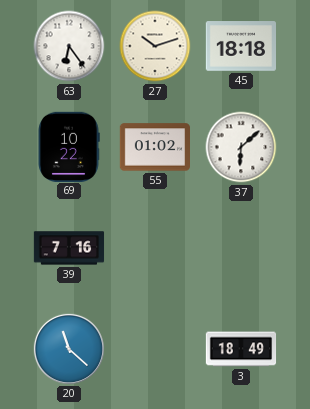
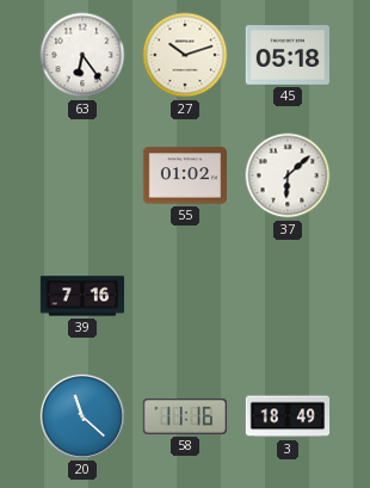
45: 18:18 -> 05:18
69: 10:22 -> none
58: none -> 11:16
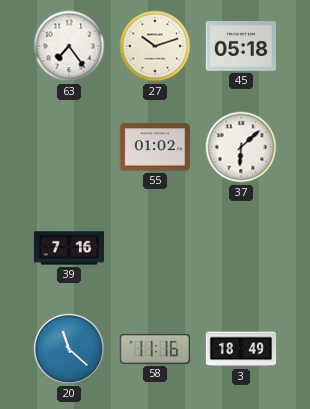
63: 6:24 -> 7:24
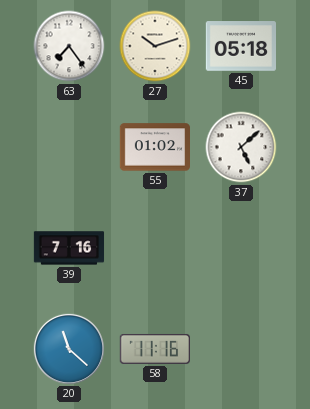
37: 6:08 -> 5:08
3: 18:49 -> none
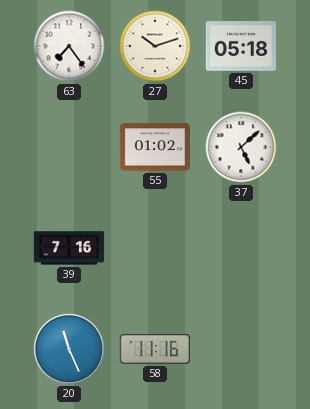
20: 11:22 -> 11:26
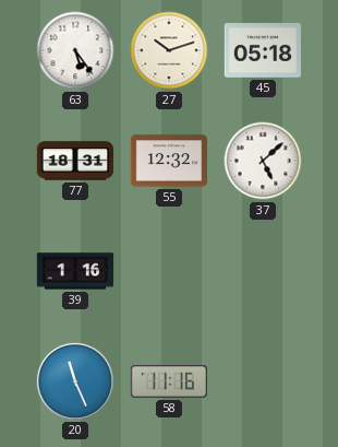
63: 7:24 -> 5:24
77: none -> 18:31
55: 01:02 -> 12:32
39: 7:16 -> 1:16
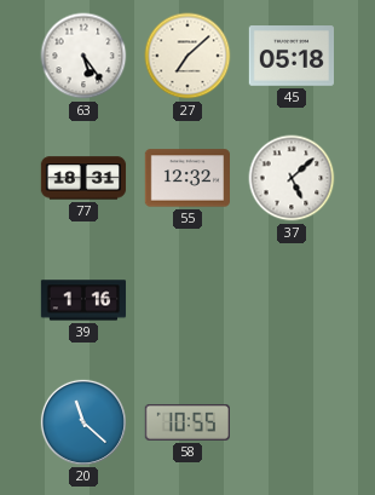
27: 10:12 -> 7:08
20: 11:26 -> 11:22
58: 11:16 -> 10:55
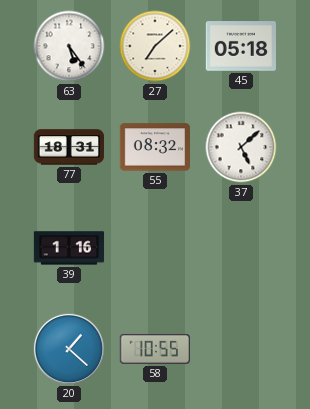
55: 12:32 -> 08:32
20: 11:22 -> 1:22
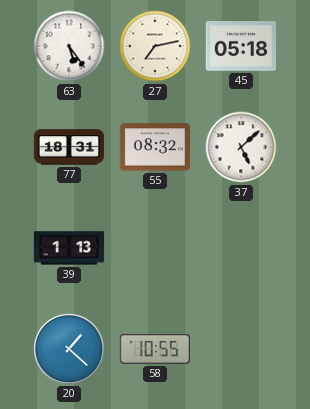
27: 7:08 -> 7:13
39: 1:16 -> 1:13
